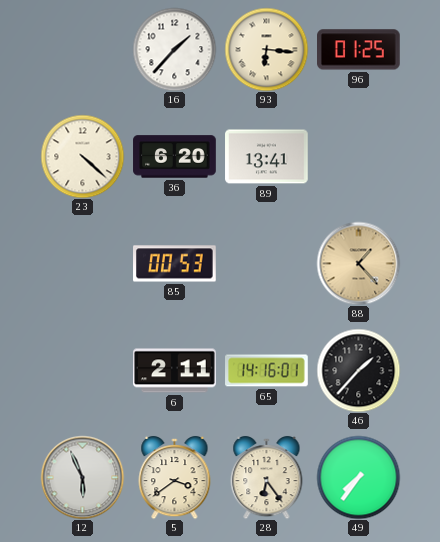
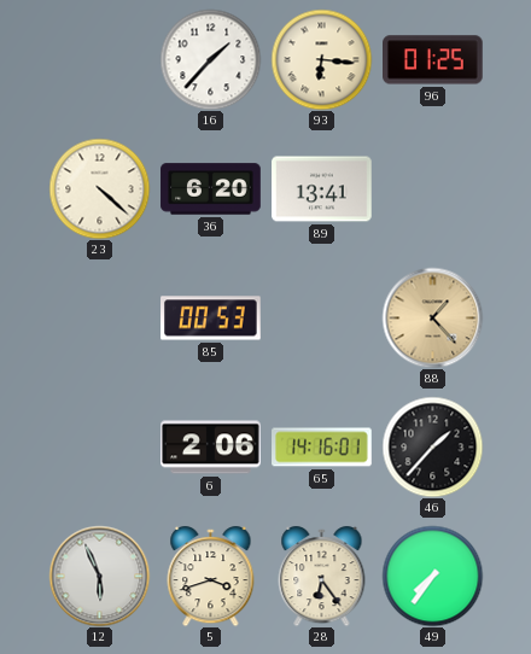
6: 2:11 -> 2:06
5: 3:39 -> 3:42
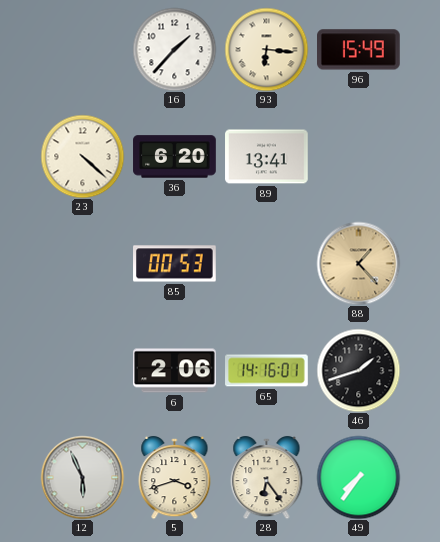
96: 01:25 -> 15:49
46: 1:37 -> 1:42
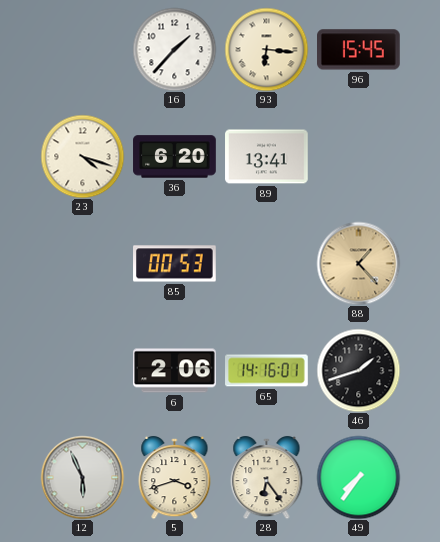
96: 15:49 -> 15:45
23: 4:22 -> 4:18
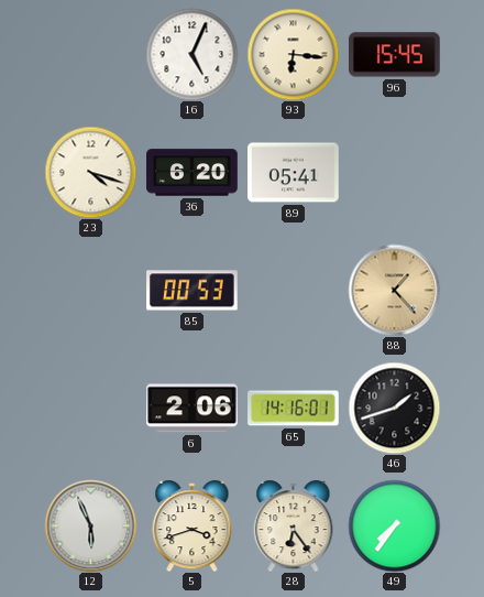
16: 1:37 -> 5:04
89: 13:41 -> 05:41
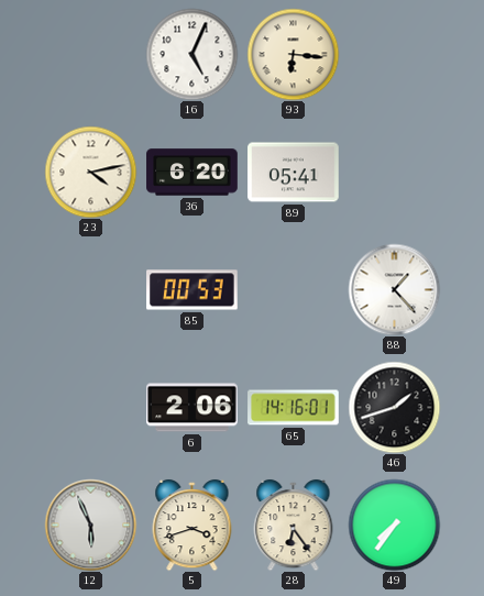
96: 15:45 -> none
23: 4:18 -> 4:13
88 dial: champagne -> white
